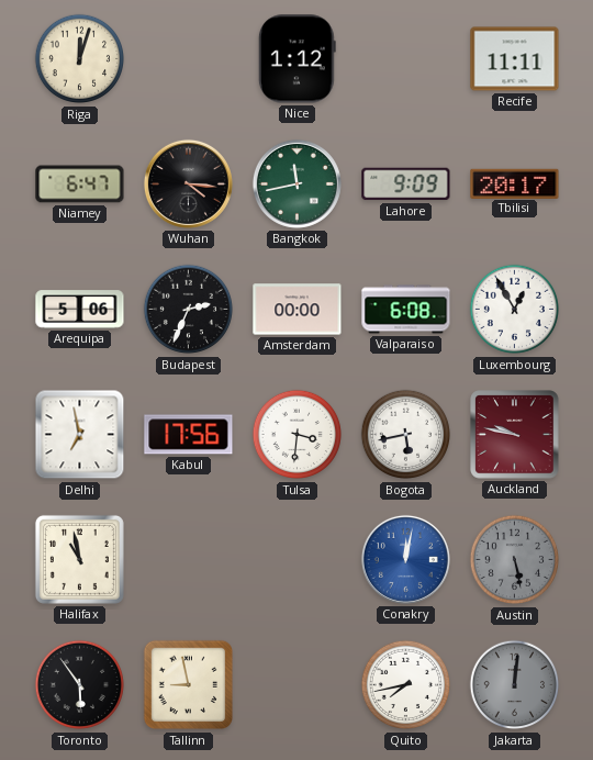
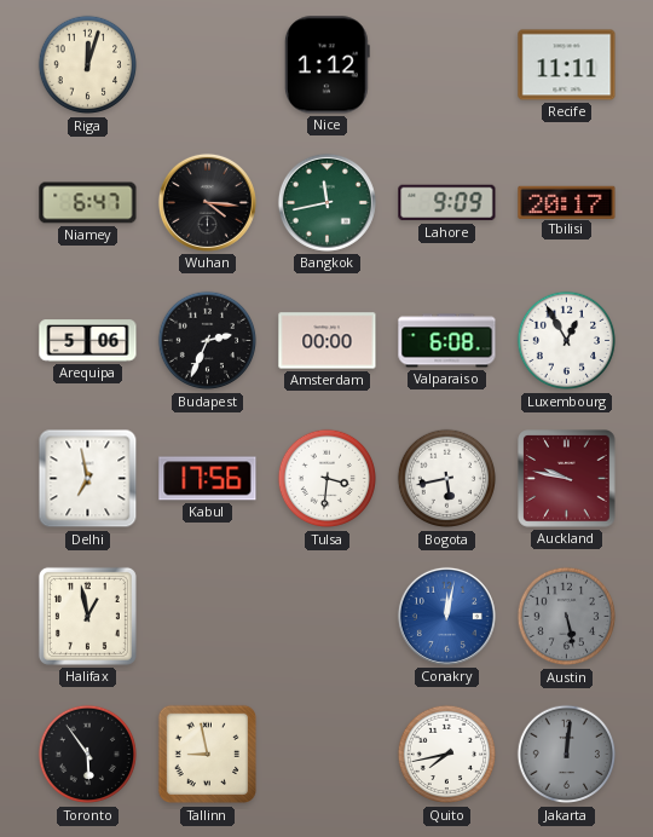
Halifax: 10:58 -> 12:58
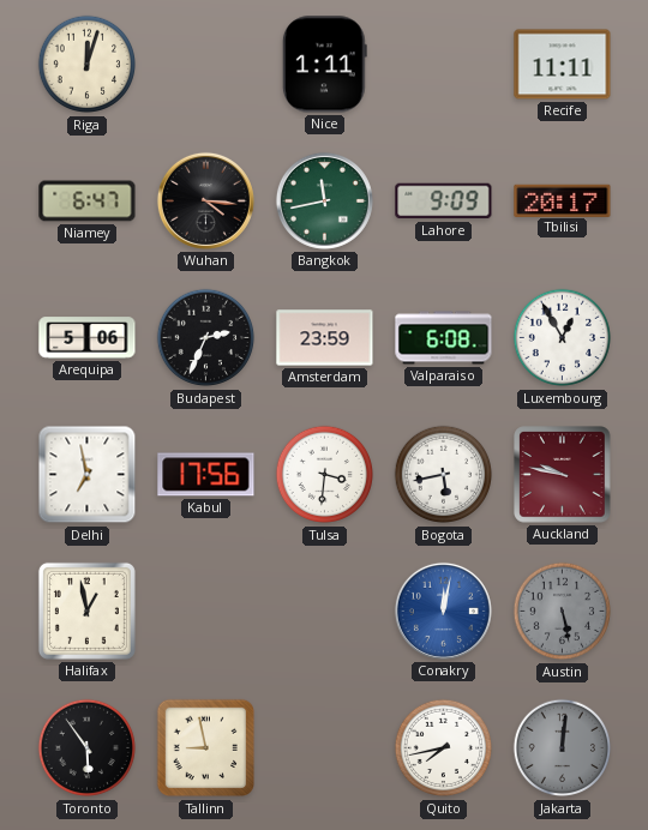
Nice: 1:12 -> 1:11
Amsterdam: 00:00 -> 23:59
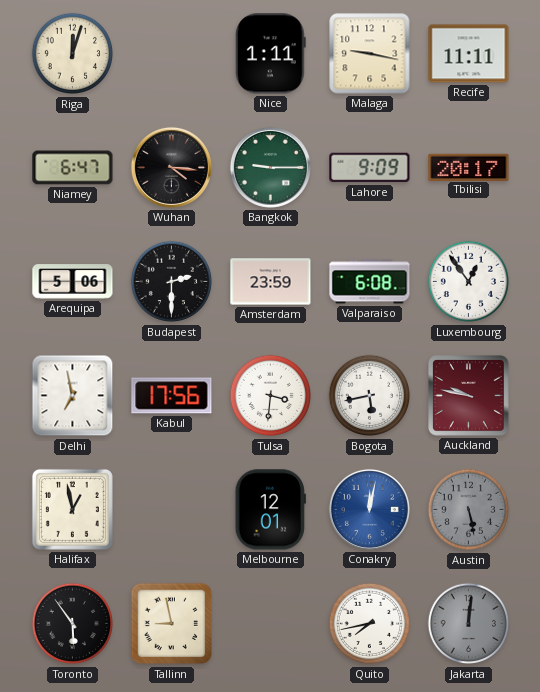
Malaga: none -> 9:17
Bangkok: 11:43 -> 9:15
Budapest: 2:34 -> 2:30
Luxembourg: 12:55 -> 12:54
Melbourne: none -> 12:01
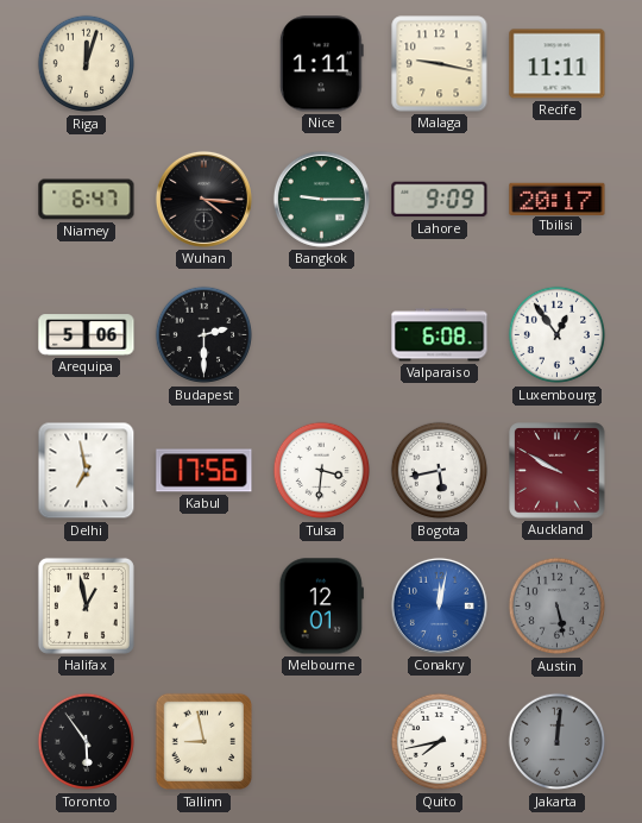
Amsterdam: 23:59 -> none
Auckland: 9:47 -> 9:50
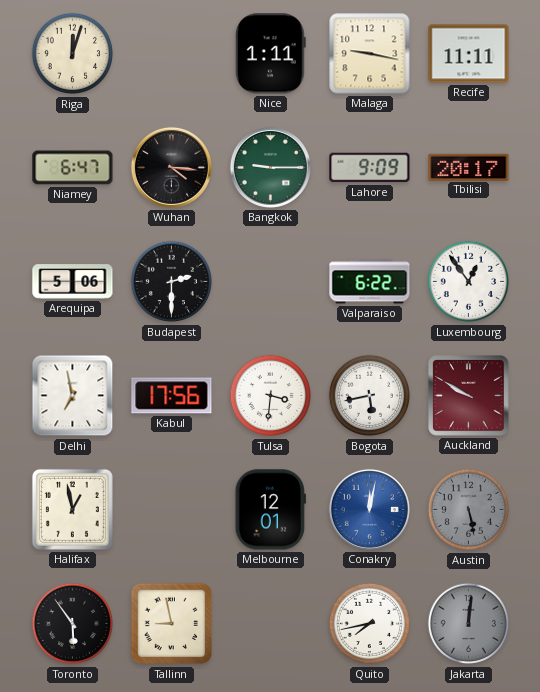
Valparaiso: 6:08 -> 6:22
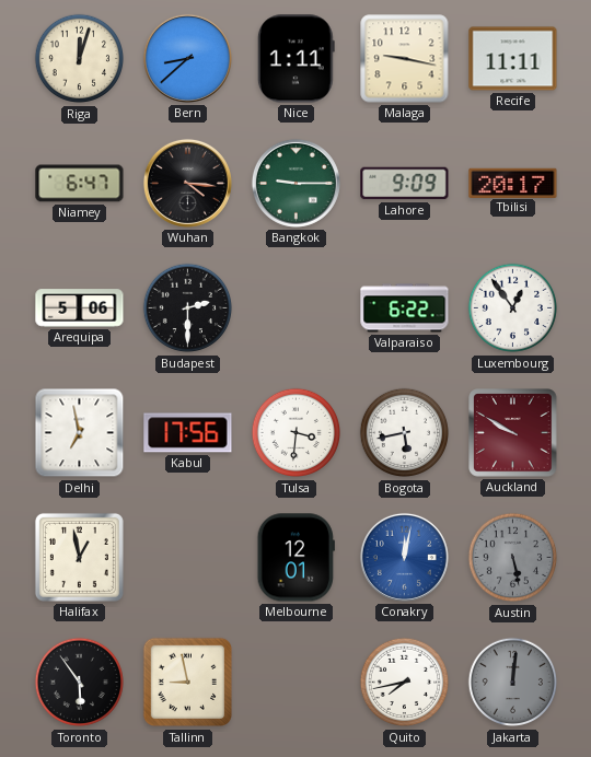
Bern: none -> 8:38
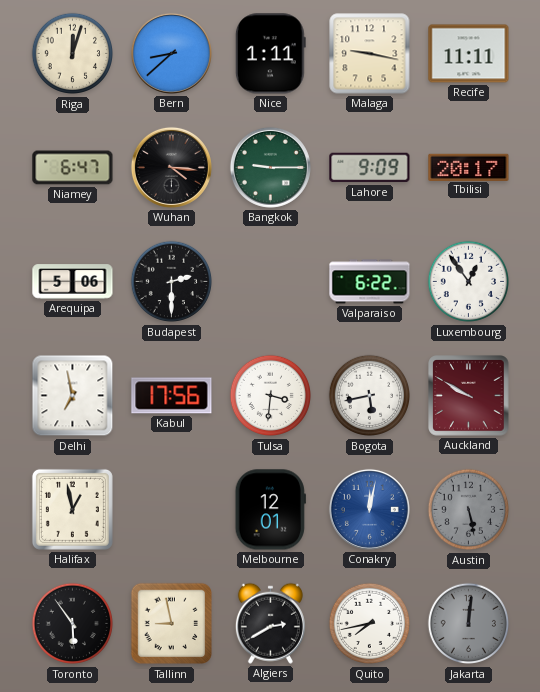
Algiers: none -> 2:40
